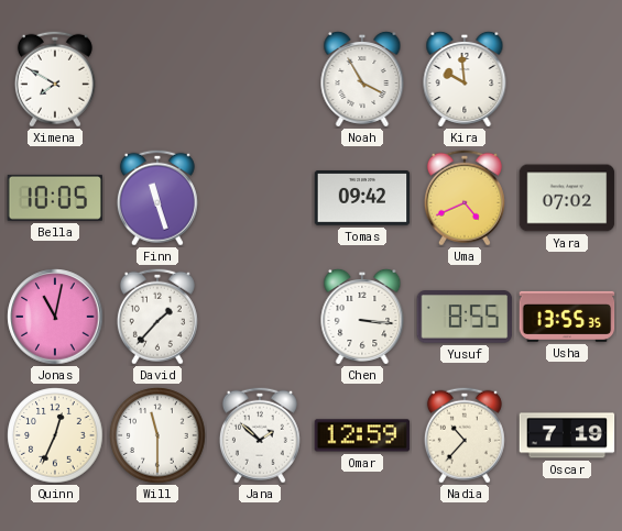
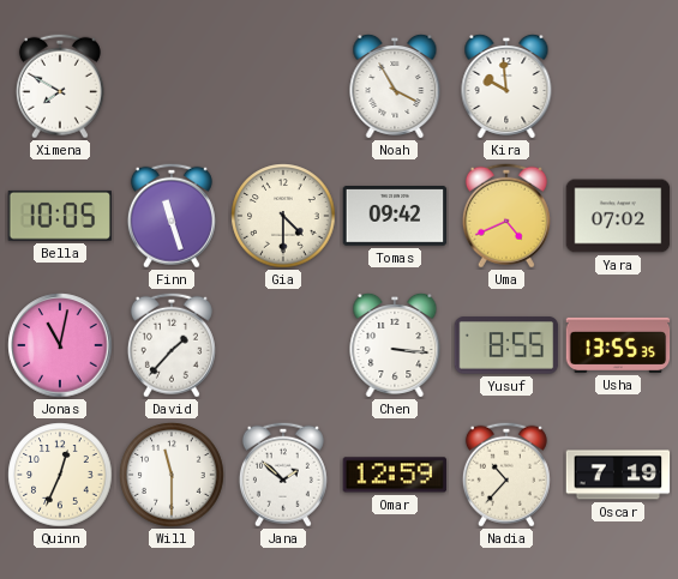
Gia: none -> 4:30
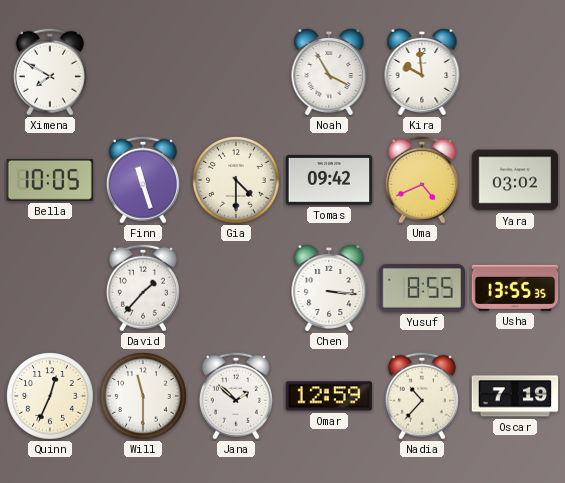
Yara: 07:02 -> 03:02
Jonas: 11:02 -> none
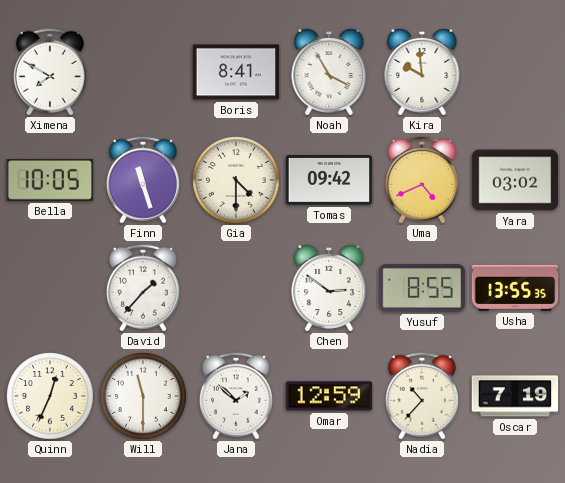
Boris: none -> 8:41
Chen: 3:16 -> 2:51
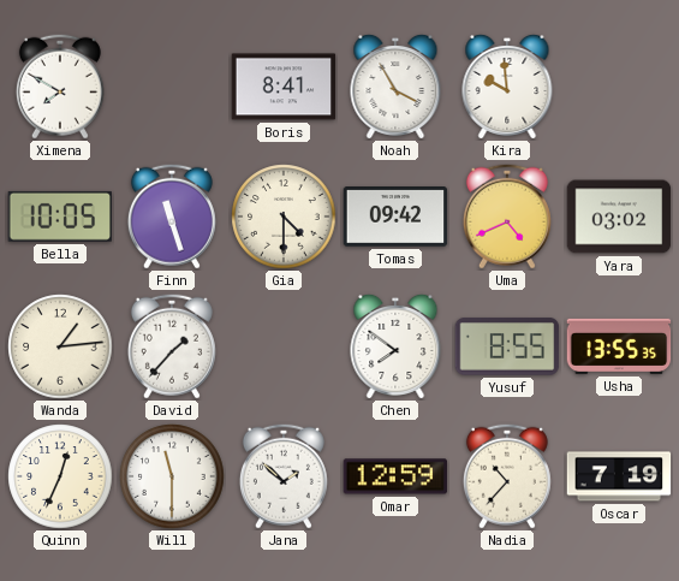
Wanda: none -> 1:14
Chen: 2:51 -> 7:51
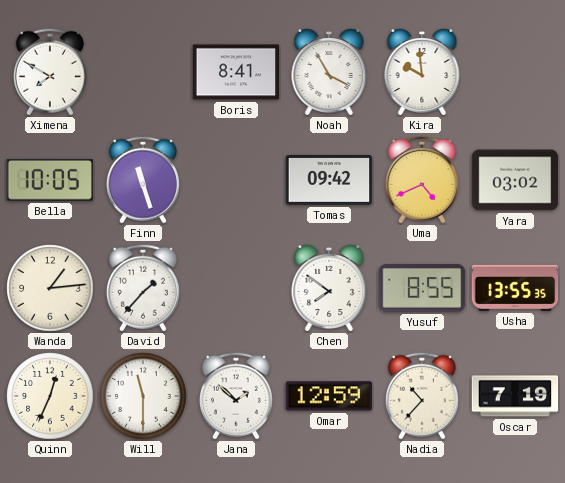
Gia: 4:30 -> none
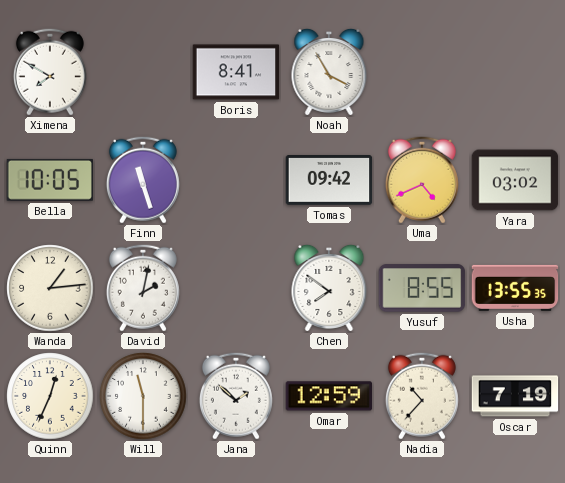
Kira: 9:59 -> none
David: 1:37 -> 2:02
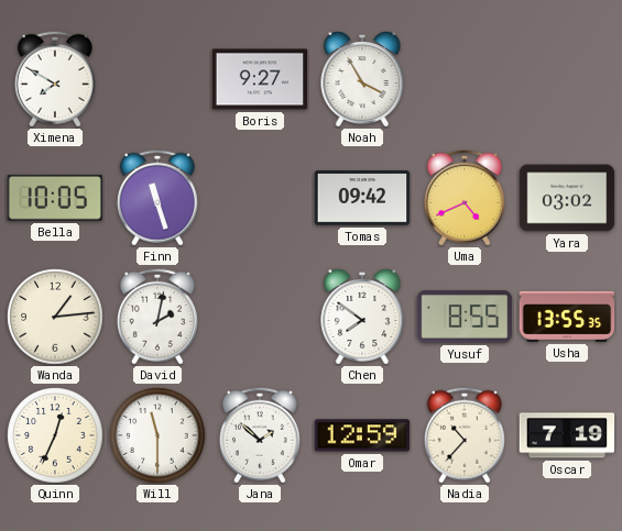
Boris: 8:41 -> 9:27
